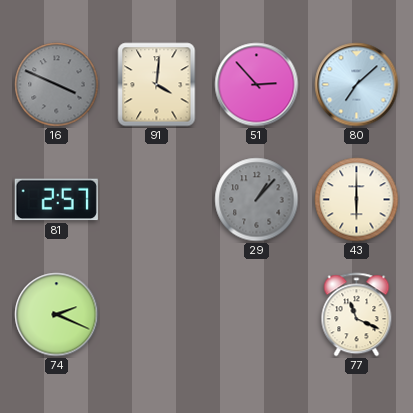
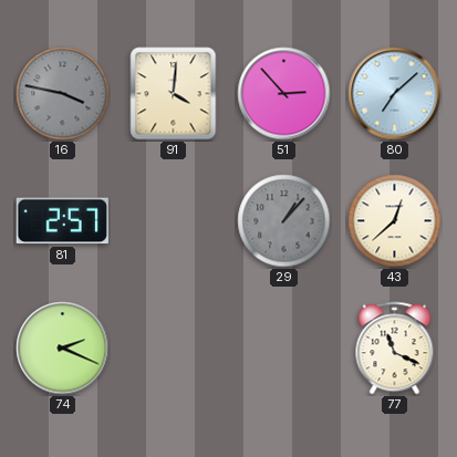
16: 3:49 -> 3:47
43: 6:00 -> 12:38
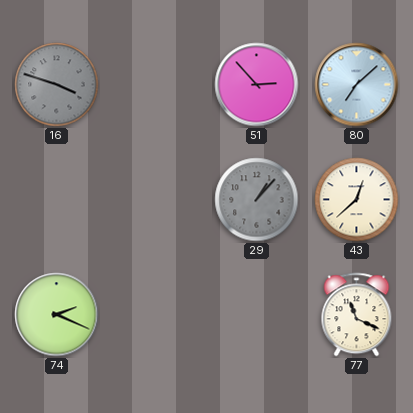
16: 3:47 -> 3:48
91: 4:01 -> none
81: 2:57 -> none
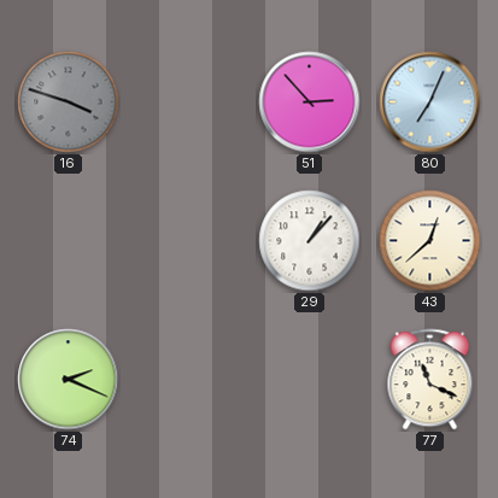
80: 7:08 -> 7:04
29 dial: grey -> white
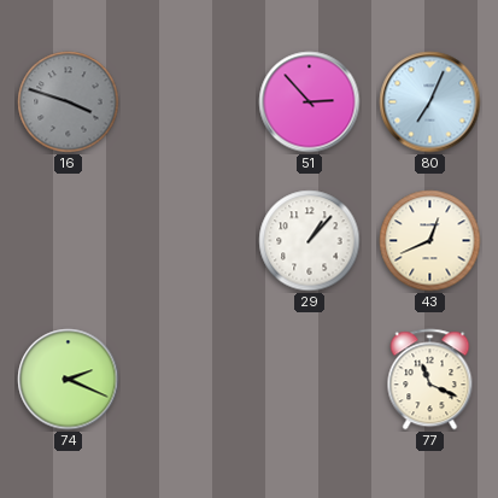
43: 12:38 -> 12:41
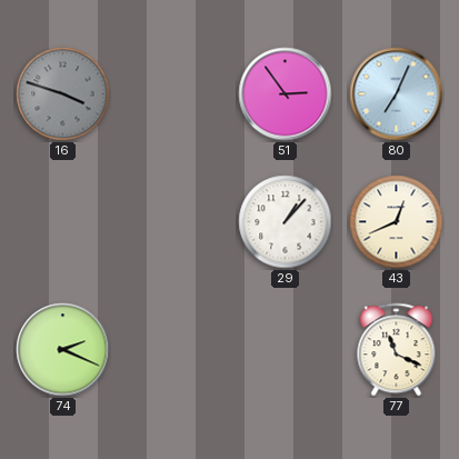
51: 2:53 -> 2:54
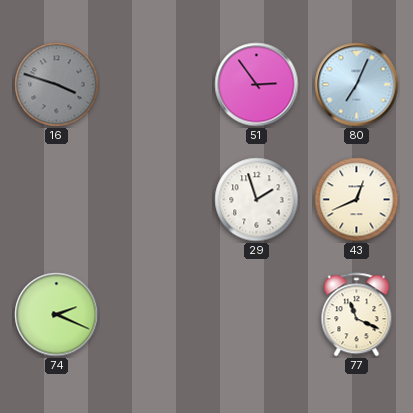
29: 1:07 -> 1:57
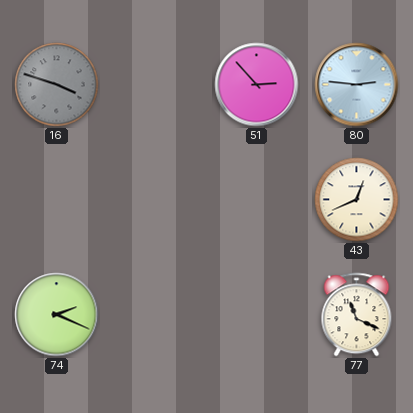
51: 2:54 -> 2:53
80: 7:04 -> 2:46
29: 1:57 -> none
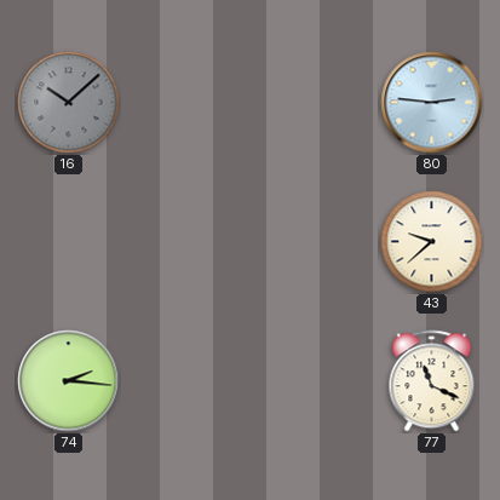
16: 3:48 -> 10:08
51: 2:53 -> none
43: 12:41 -> 9:38
74: 2:19 -> 2:16
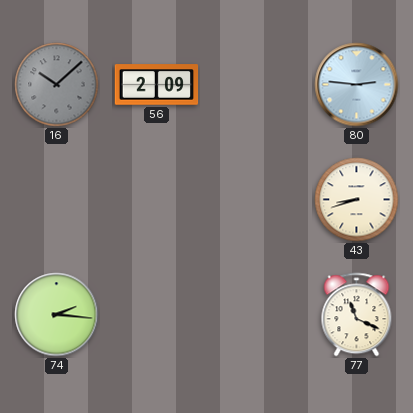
56: none -> 2:09
43: 9:38 -> 8:42
